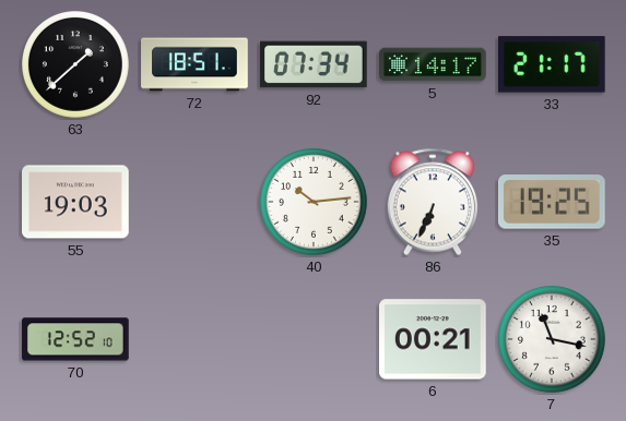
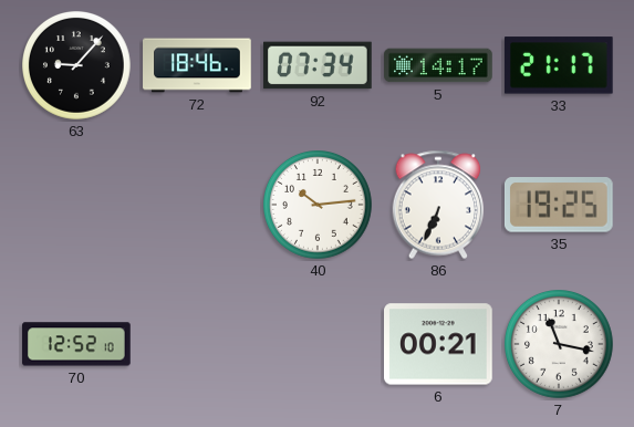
63: 1:38 -> 9:07
72: 18:51 -> 18:46
55: 19:03 -> none
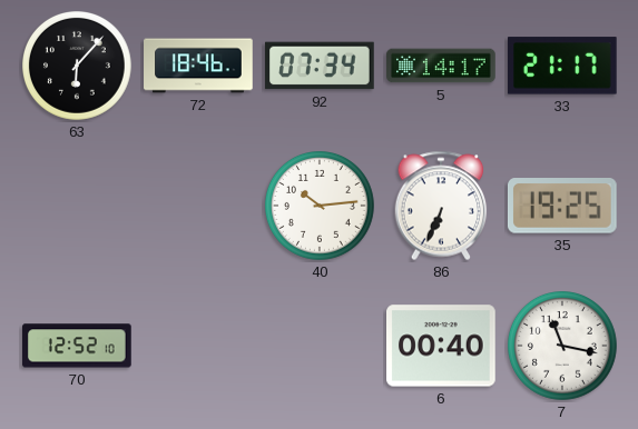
63: 9:07 -> 6:07
6: 00:21 -> 00:40
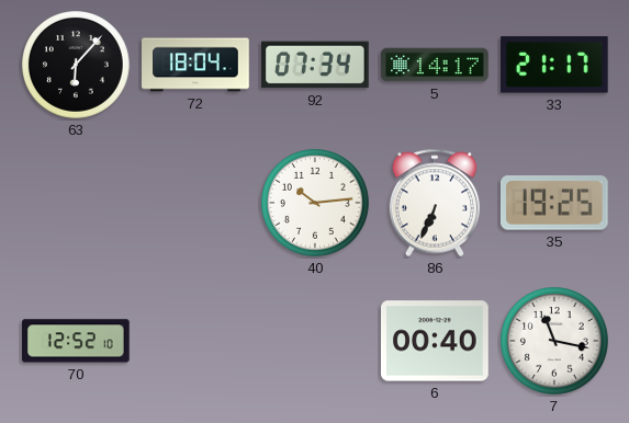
72: 18:46 -> 18:04
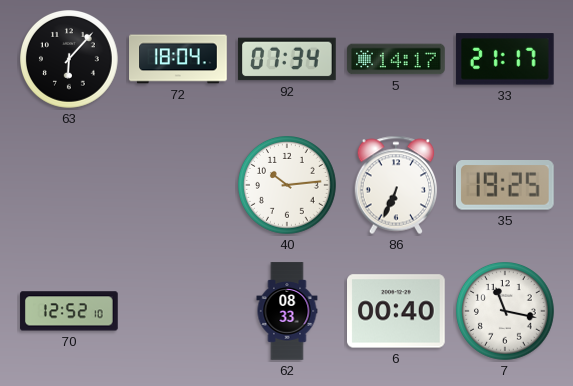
62: none -> 08:33
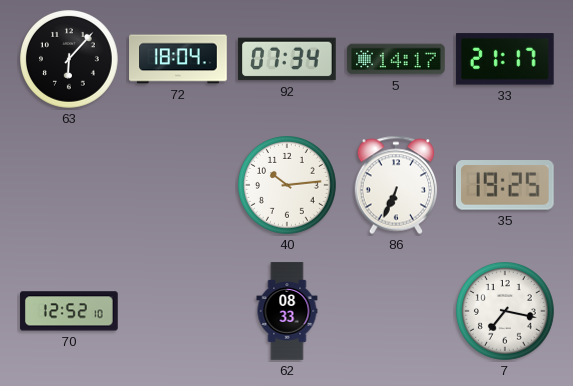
6: 00:40 -> none
7: 11:17 -> 7:17
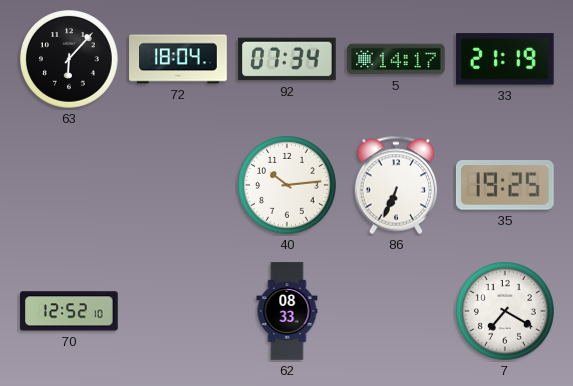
33: 21:17 -> 21:19
7: 7:17 -> 7:20
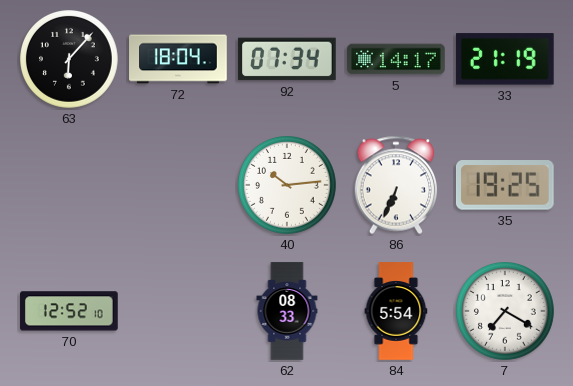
84: none -> 5:54
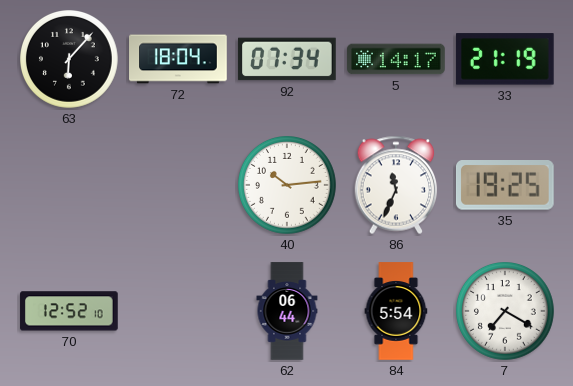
86: 6:34 -> 11:34
62: 08:33 -> 06:44
